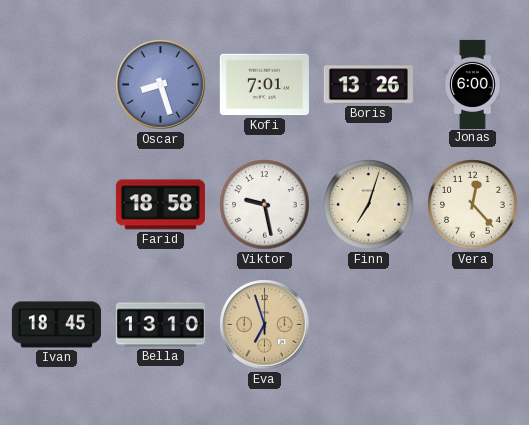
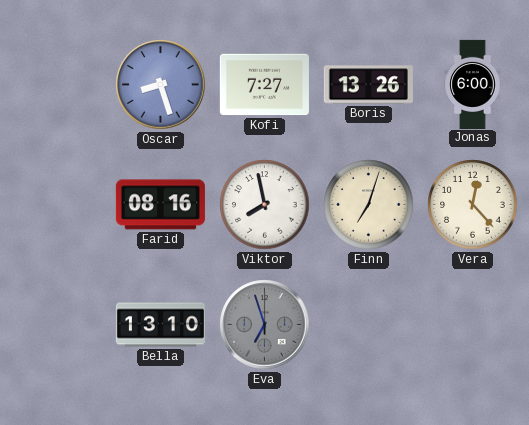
Kofi: 7:01 -> 7:27
Farid: 18:58 -> 08:16
Viktor: 9:28 -> 7:58
Ivan: 18:45 -> none
Eva dial: champagne -> grey
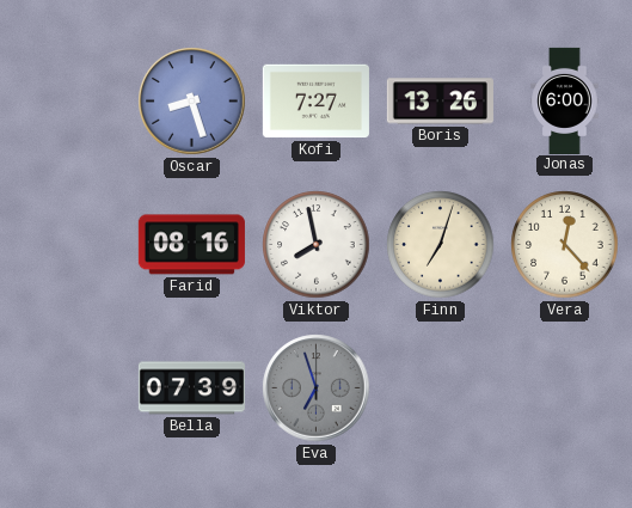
Bella: 13:10 -> 07:39
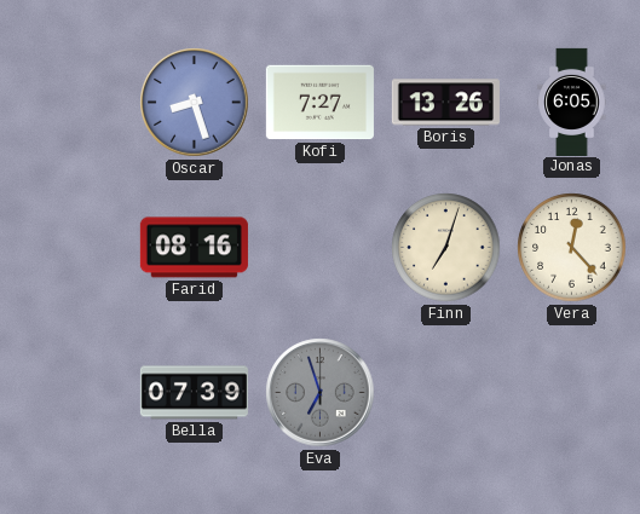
Jonas: 6:00 -> 6:05
Viktor: 7:58 -> none
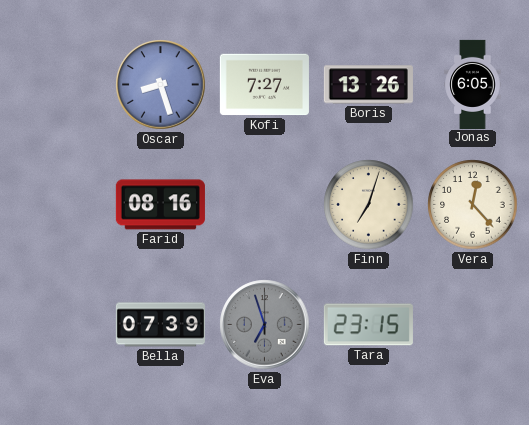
Tara: none -> 23:15
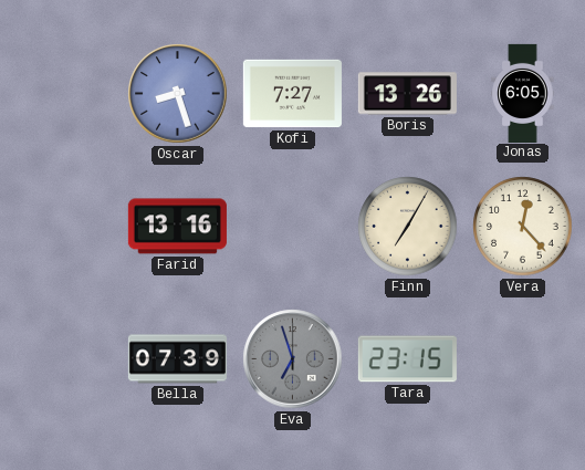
Farid: 08:16 -> 13:16
Finn: 7:03 -> 7:05
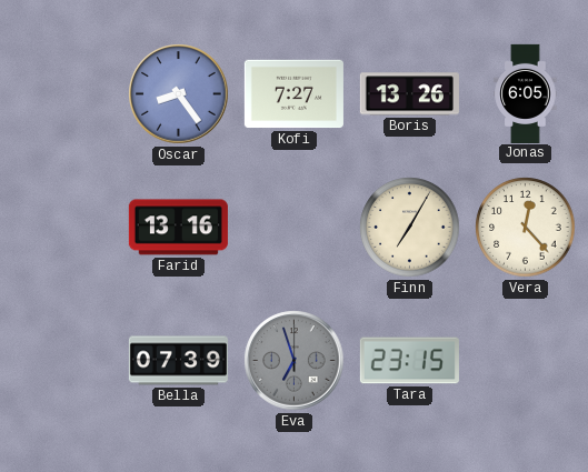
Oscar: 8:27 -> 8:24
